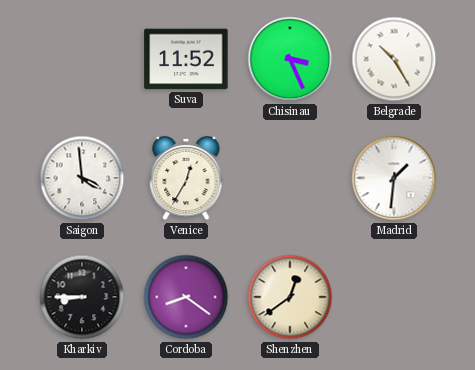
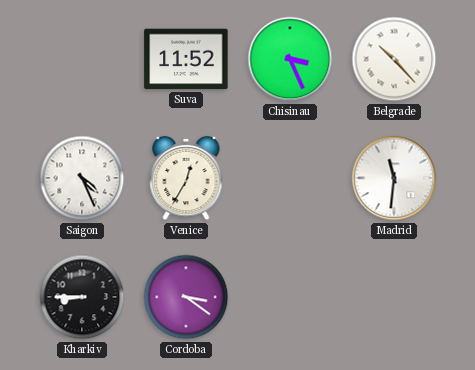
Belgrade: 10:25 -> 10:23
Saigon: 3:59 -> 4:26
Madrid: 1:31 -> 11:31
Cordoba: 8:21 -> 3:21
Shenzhen: 12:39 -> none
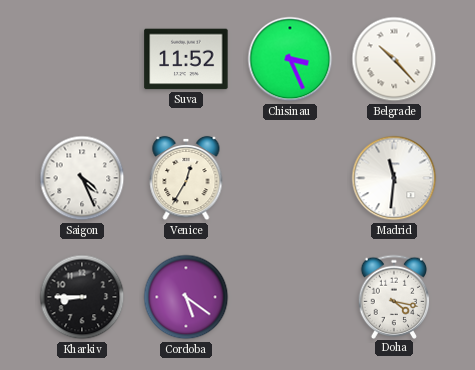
Cordoba: 3:21 -> 5:21
Doha: none -> 4:17
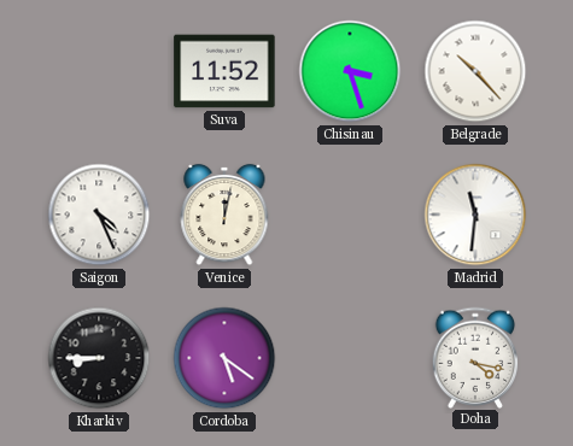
Chisinau: 3:26 -> 3:27
Venice: 12:35 -> 12:02
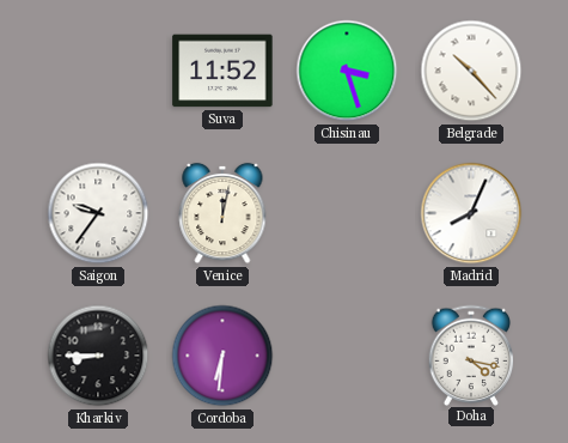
Saigon: 4:26 -> 9:36
Madrid: 11:31 -> 8:04
Cordoba: 5:21 -> 6:31
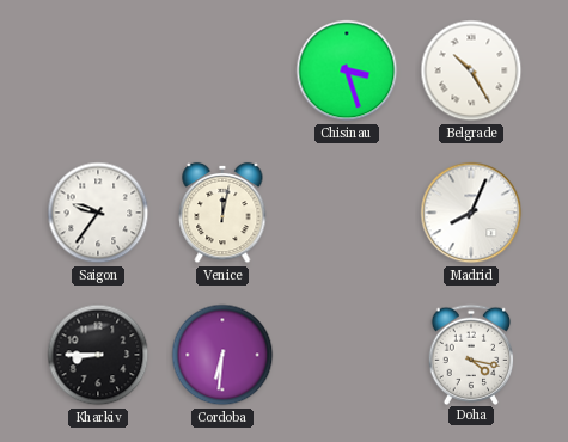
Suva: 11:52 -> none
Belgrade: 10:23 -> 10:25
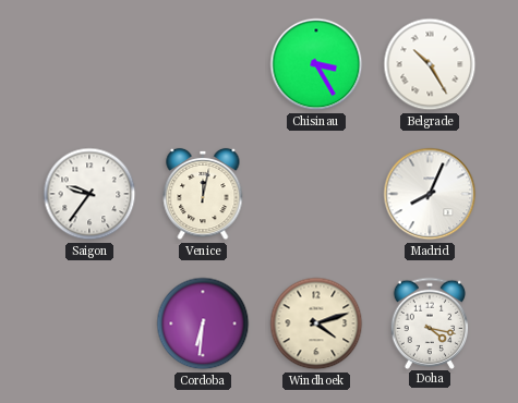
Chisinau: 3:27 -> 3:25
Kharkiv: 8:45 -> none
Windhoek: none -> 4:12
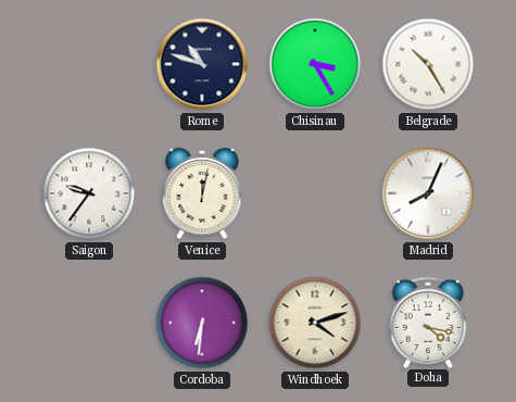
Rome: none -> 10:48
